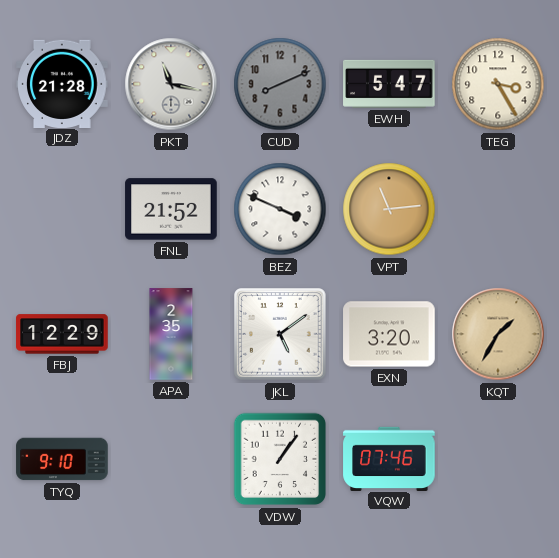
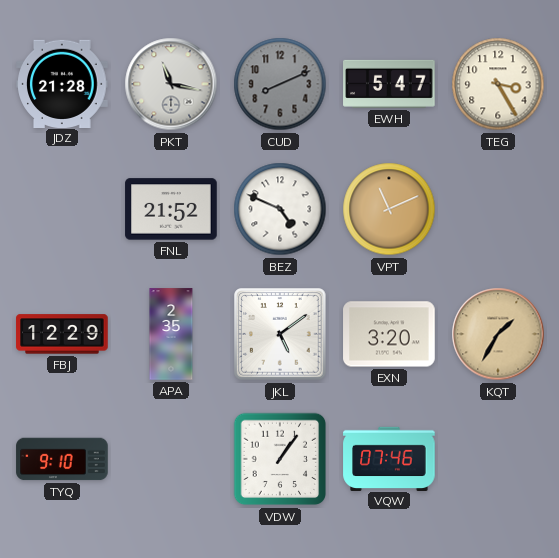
BEZ: 3:49 -> 4:49
VPT: 11:14 -> 11:11
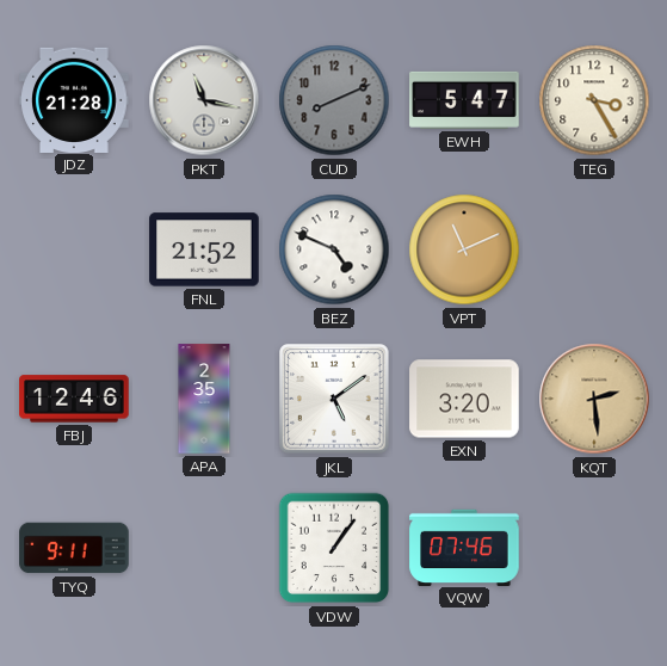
FBJ: 12:29 -> 12:46
KQT: 1:35 -> 2:29
TYQ: 9:10 -> 9:11
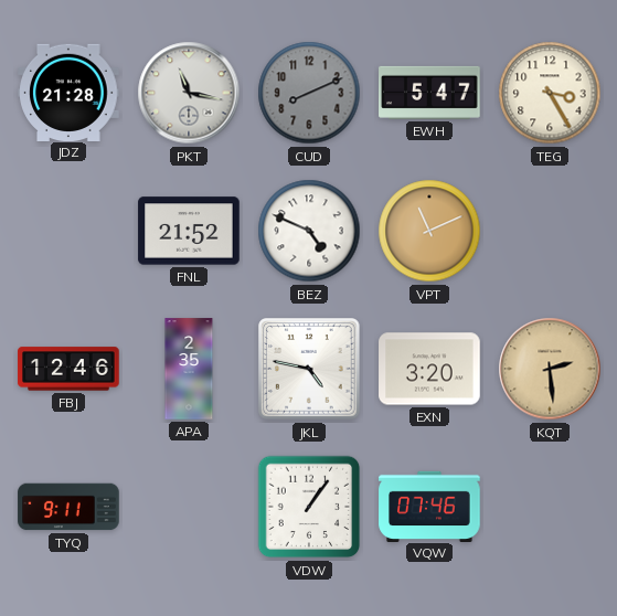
JKL: 5:09 -> 4:47
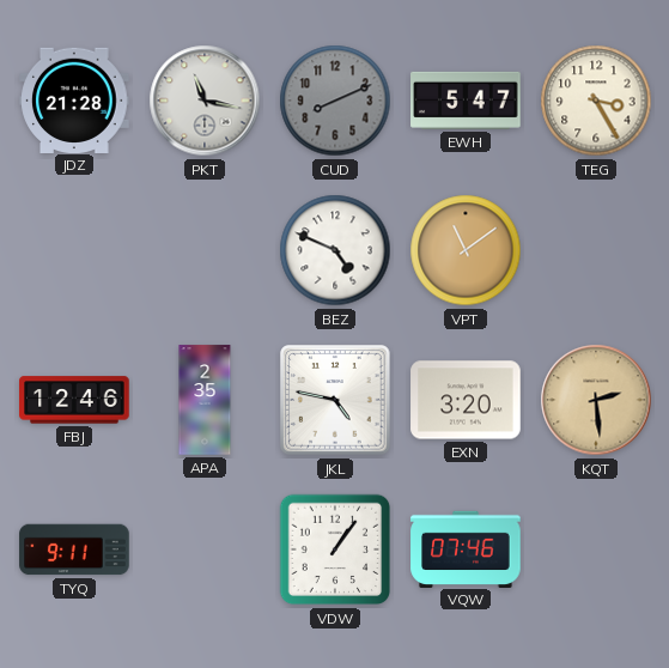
FNL: 21:52 -> none
VPT: 11:11 -> 11:09
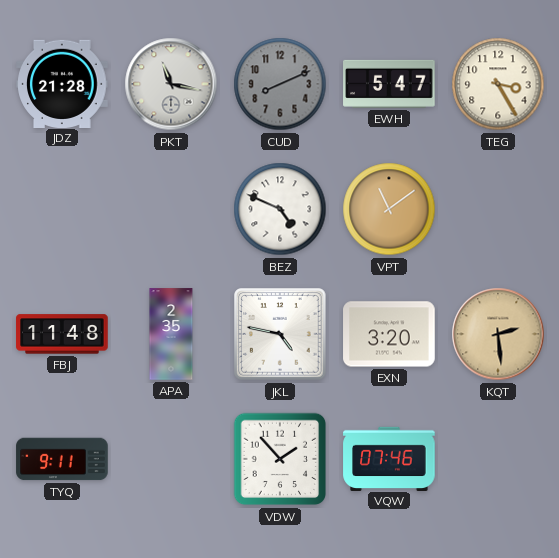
FBJ: 12:46 -> 11:48
VDW: 1:06 -> 1:53
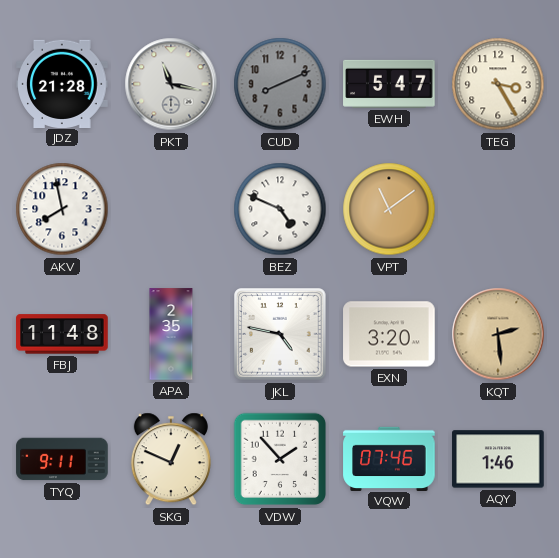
AKV: none -> 7:58
SKG: none -> 12:49
AQY: none -> 1:46
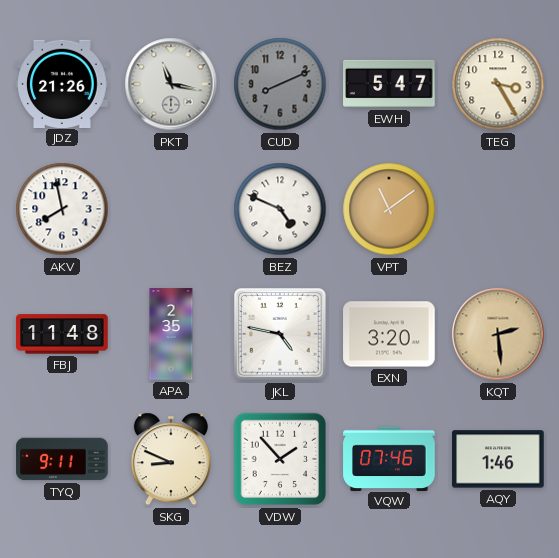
JDZ: 21:28 -> 21:26
SKG: 12:49 -> 8:49
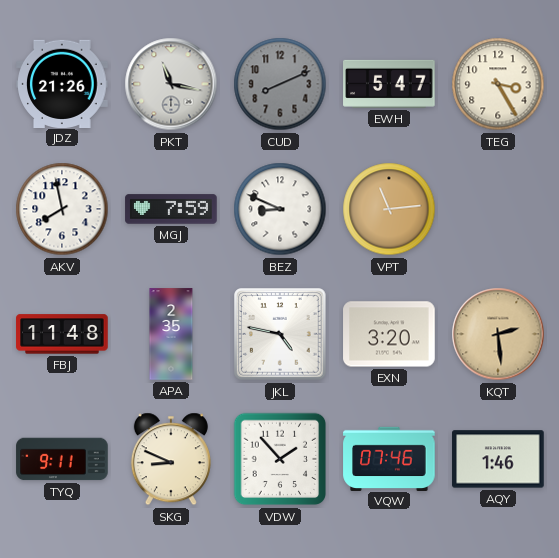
MGJ: none -> 7:59
BEZ: 4:49 -> 8:49
VPT: 11:09 -> 11:14
